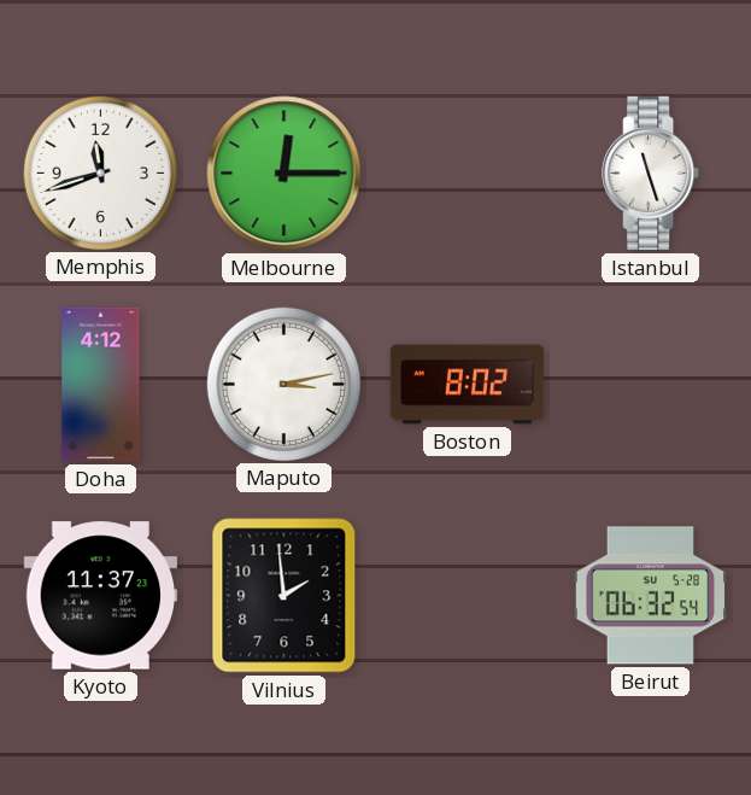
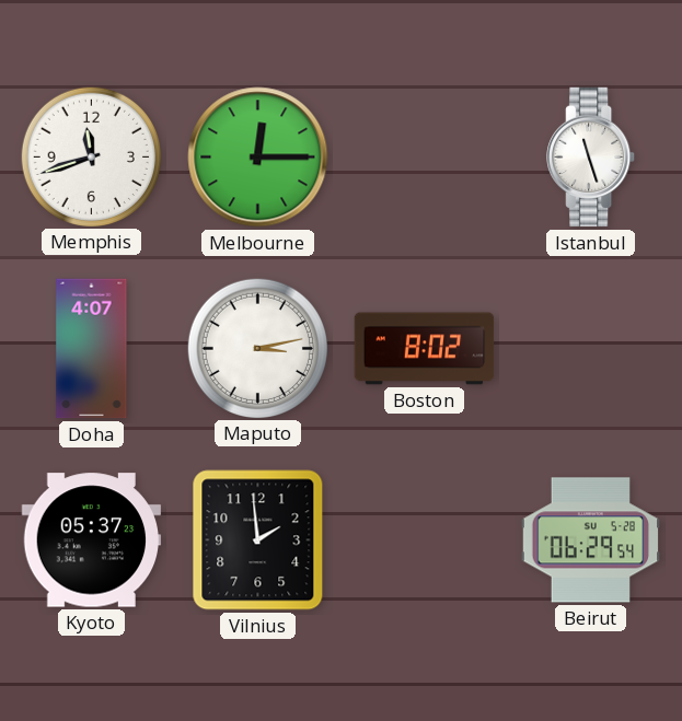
Doha: 4:12 -> 4:07
Kyoto: 11:37 -> 05:37
Beirut: 06:32 -> 06:29
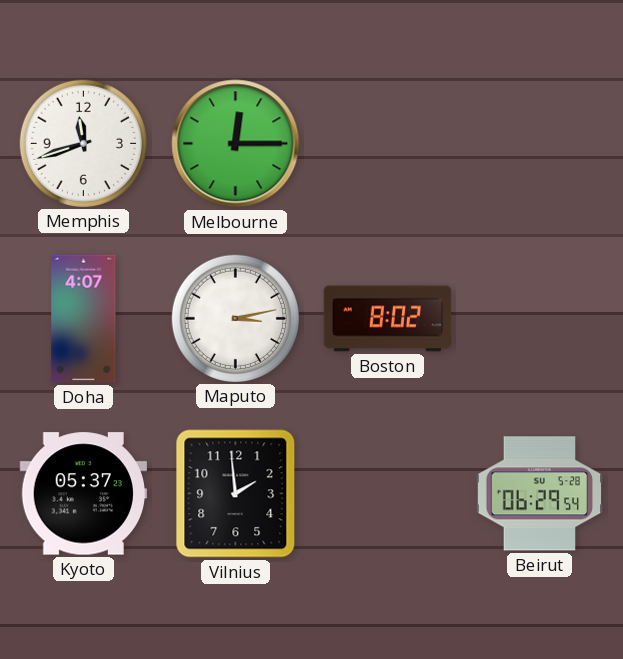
Istanbul: 11:27 -> none
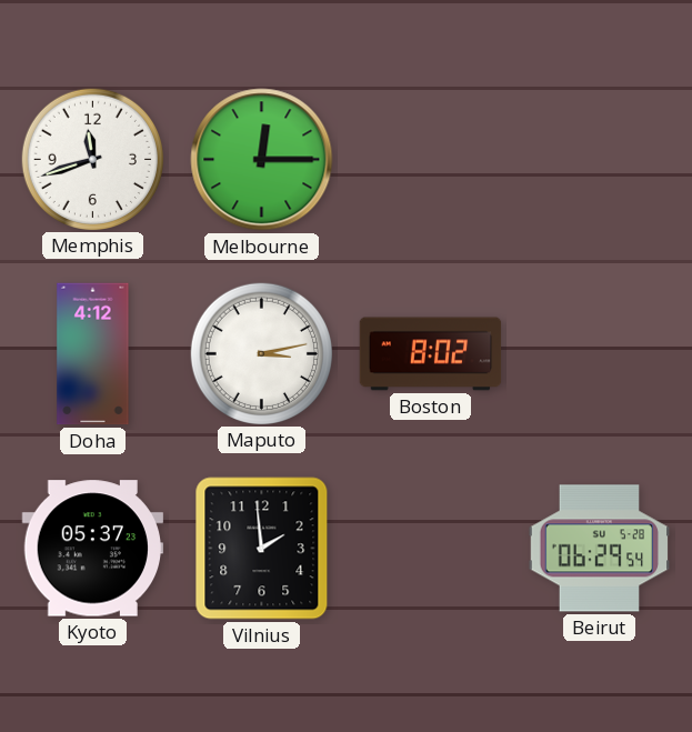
Doha: 4:07 -> 4:12
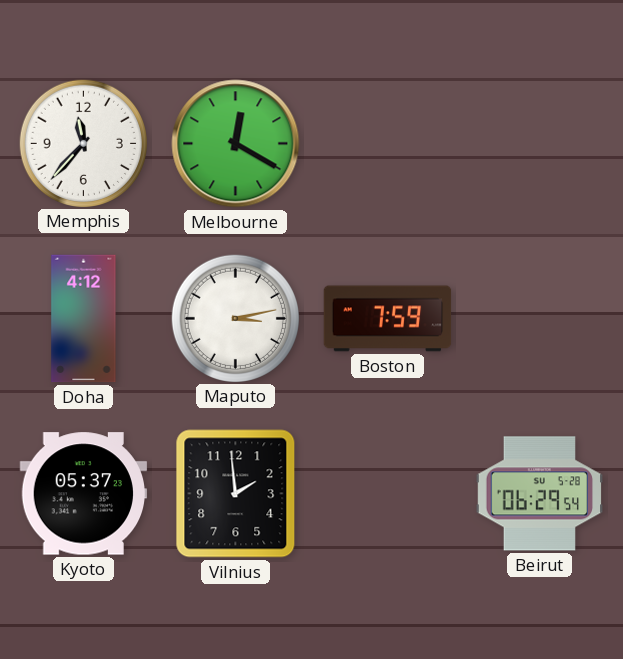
Memphis: 11:42 -> 11:37
Melbourne: 12:15 -> 12:20
Boston: 8:02 -> 7:59
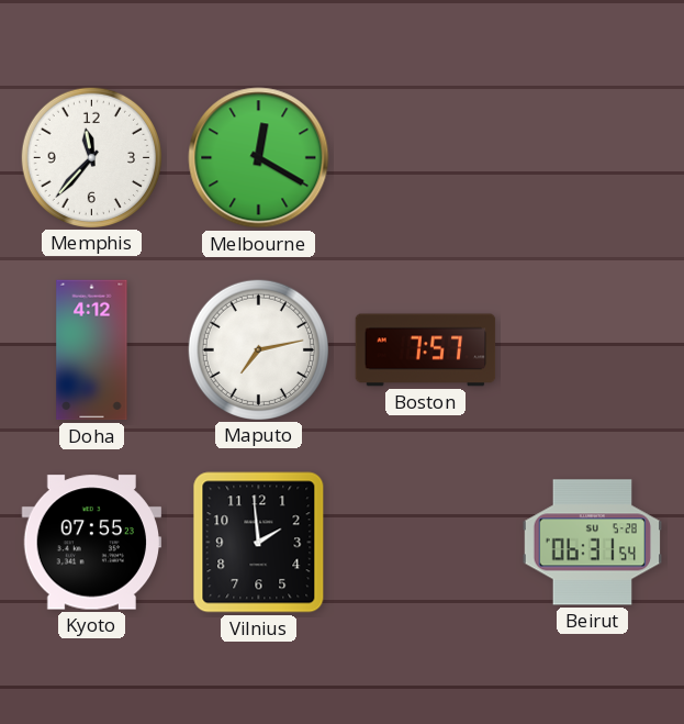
Maputo: 3:13 -> 7:13
Boston: 7:59 -> 7:57
Kyoto: 05:37 -> 07:55
Beirut: 06:29 -> 06:31
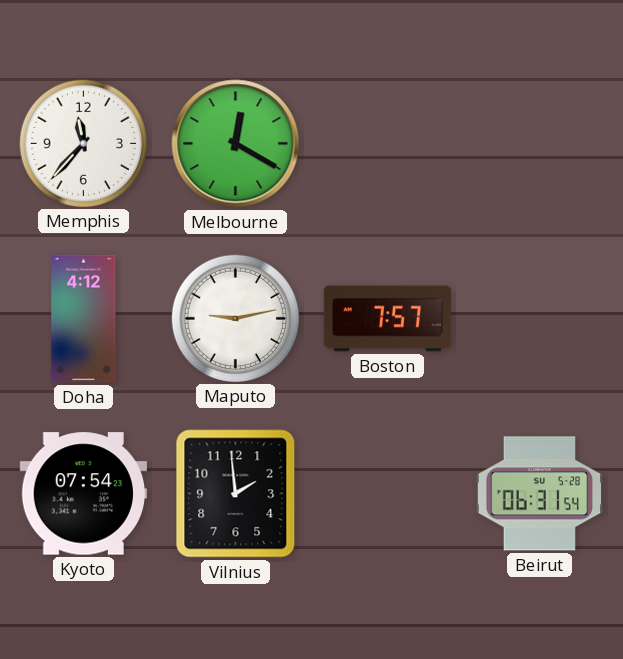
Maputo: 7:13 -> 9:13
Kyoto: 07:55 -> 07:54
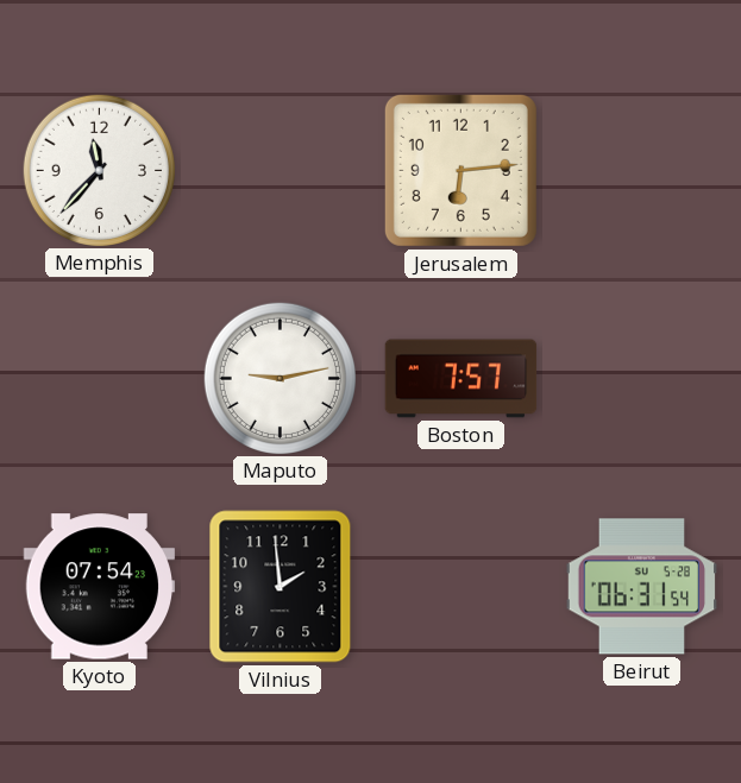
Melbourne: 12:20 -> none
Jerusalem: none -> 6:14
Doha: 4:12 -> none
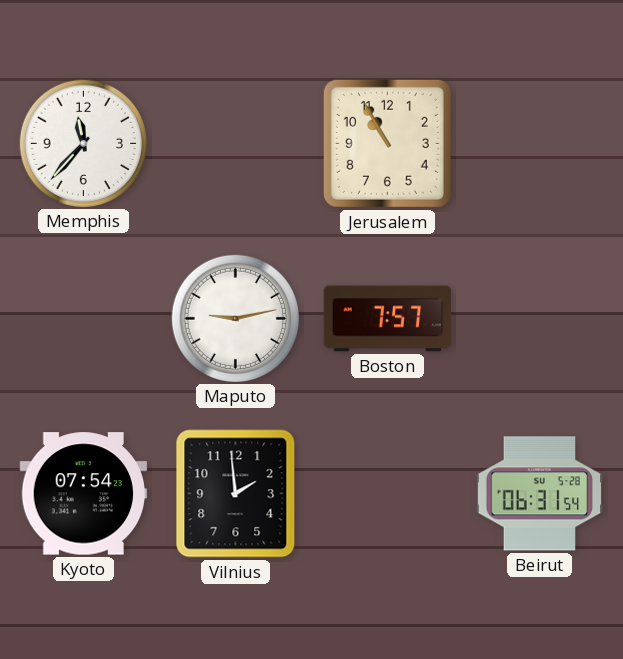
Jerusalem: 6:14 -> 10:55
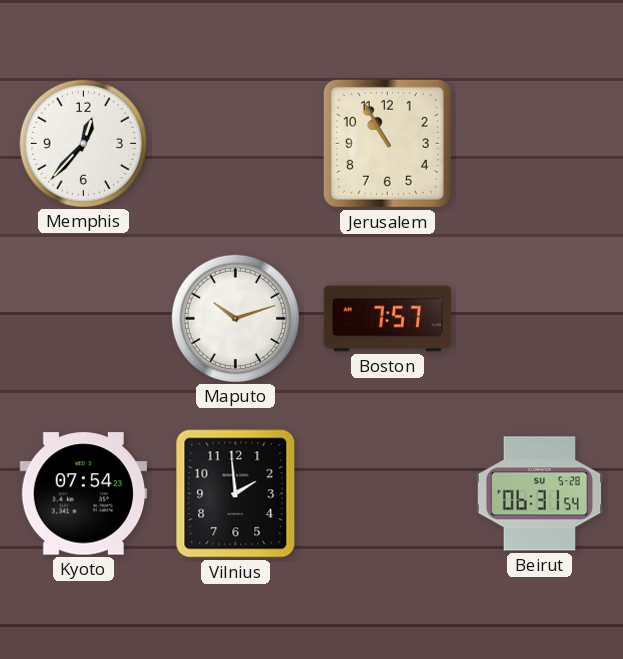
Memphis: 11:37 -> 12:37
Maputo: 9:13 -> 10:12
